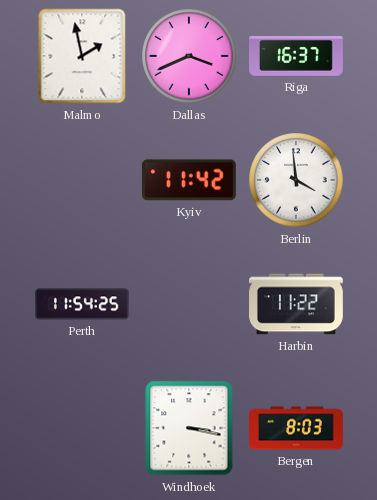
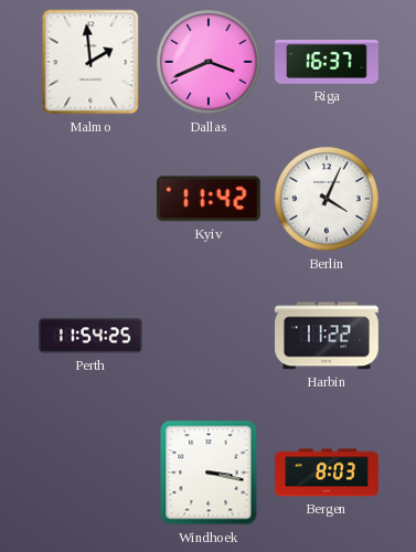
Malmo: 1:58 -> 1:59
Berlin: 3:59 -> 4:04
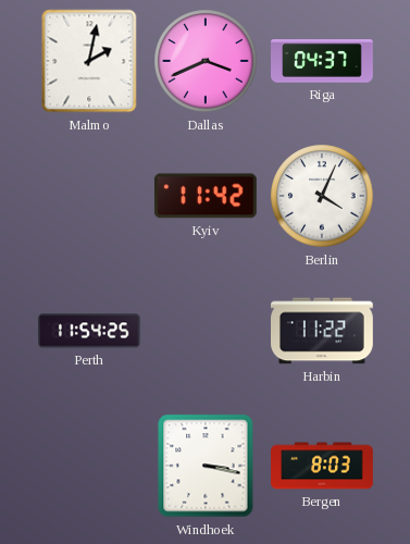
Malmo: 1:59 -> 2:02
Riga: 16:37 -> 04:37
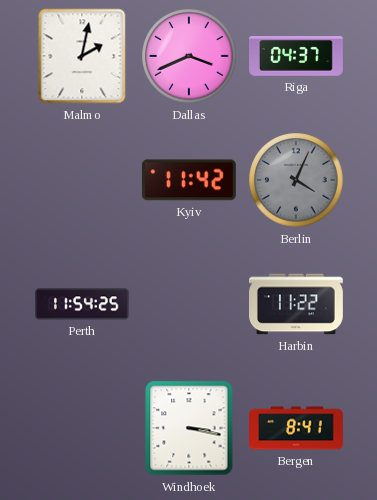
Berlin dial: white -> grey
Bergen: 8:03 -> 8:41
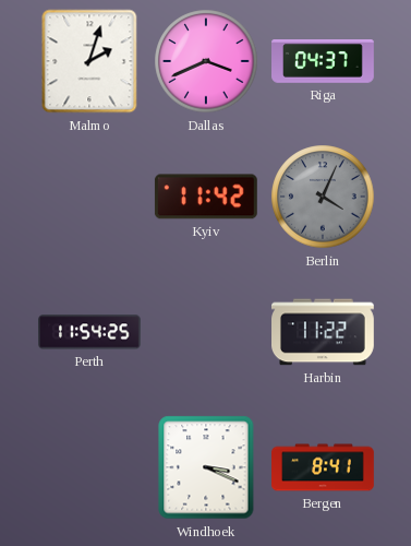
Malmo: 2:02 -> 2:03
Windhoek: 3:17 -> 3:19
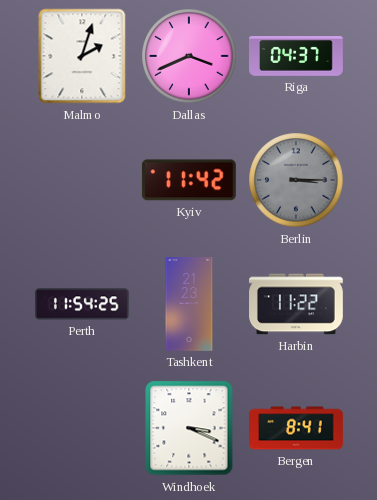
Berlin: 4:04 -> 3:15
Tashkent: none -> 21:23
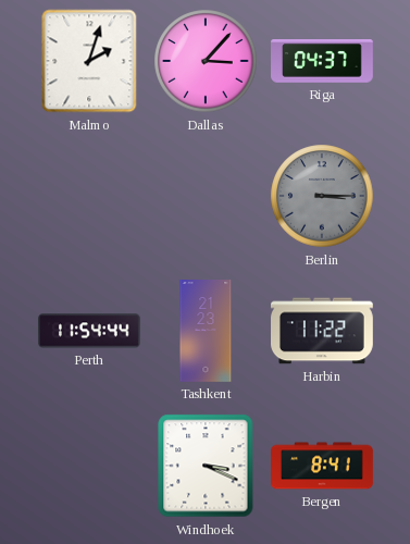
Dallas: 3:41 -> 3:07
Kyiv: 11:42 -> none
Perth: 11:54:25 -> 11:54:44
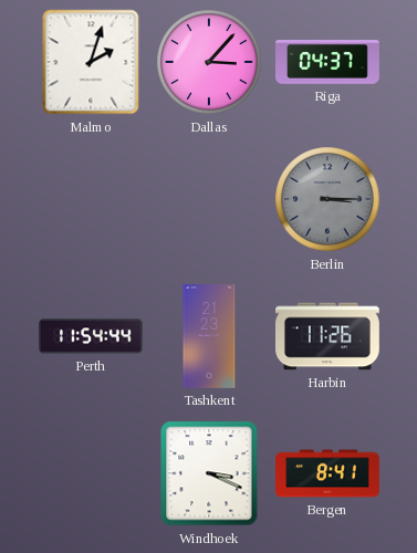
Harbin: 11:22 -> 11:26
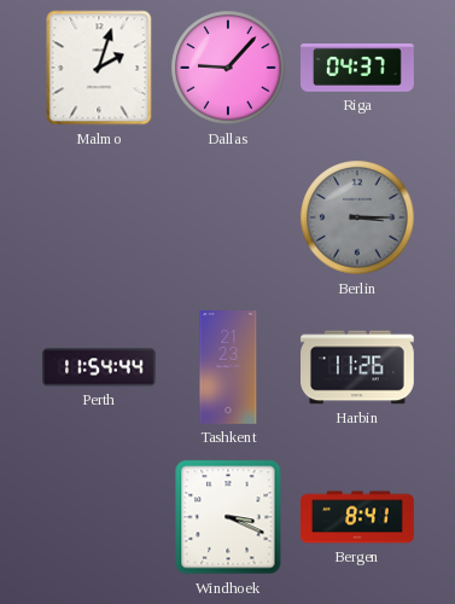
Dallas: 3:07 -> 9:07
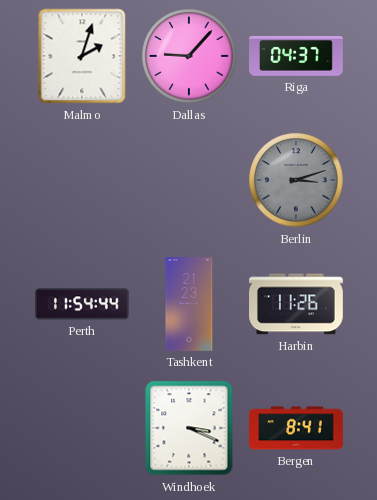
Berlin: 3:15 -> 3:12
